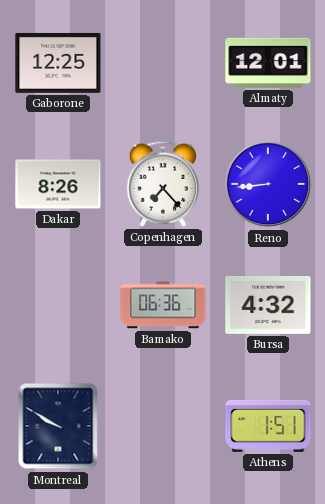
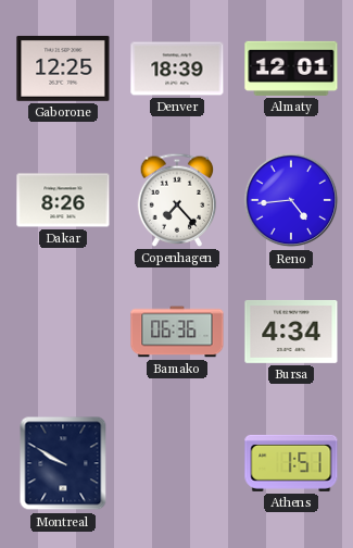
Denver: none -> 18:39
Reno: 8:44 -> 4:44
Bursa: 4:32 -> 4:34
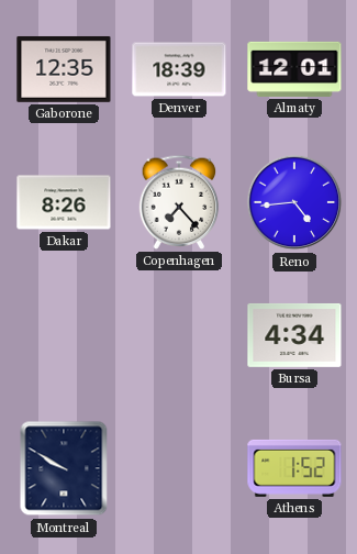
Gaborone: 12:25 -> 12:35
Bamako: 06:36 -> none
Athens: 1:51 -> 1:52
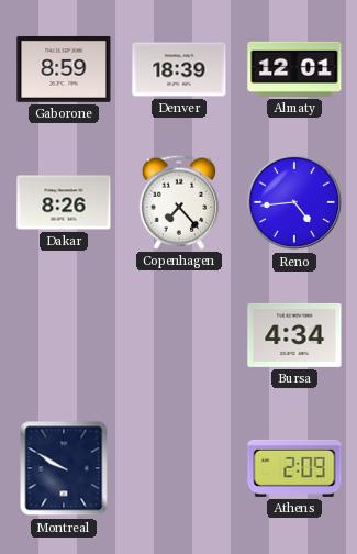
Gaborone: 12:35 -> 8:59
Athens: 1:52 -> 2:09
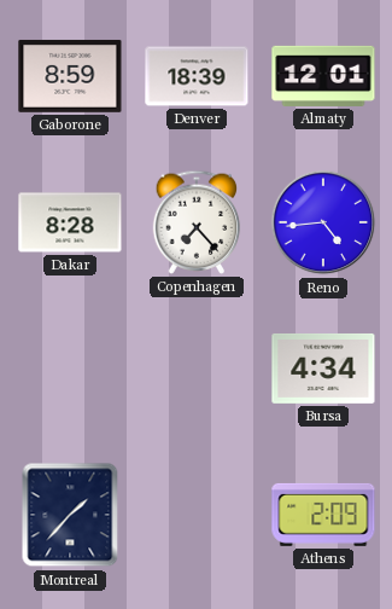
Dakar: 8:26 -> 8:28
Montreal: 9:50 -> 1:37
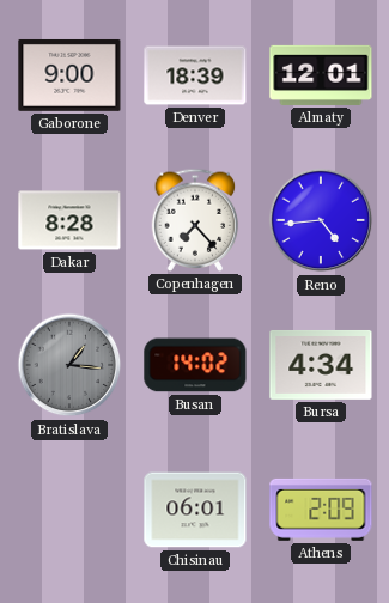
Gaborone: 8:59 -> 9:00
Bratislava: none -> 1:16
Busan: none -> 14:02
Montreal: 1:37 -> none
Chisinau: none -> 06:01
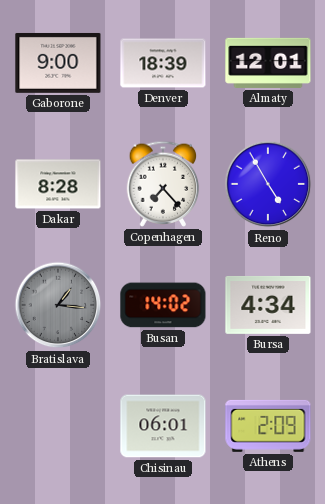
Reno: 4:44 -> 4:55
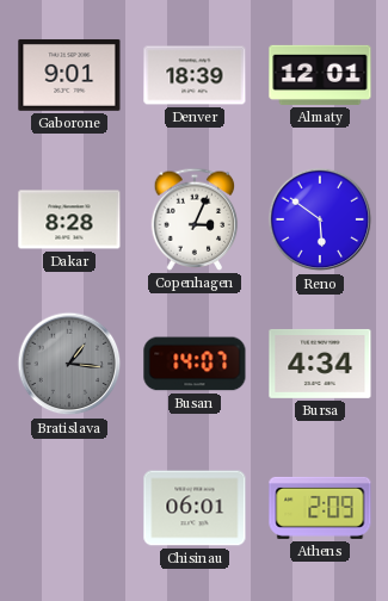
Gaborone: 9:00 -> 9:01
Copenhagen: 7:23 -> 3:04
Reno: 4:55 -> 5:51
Busan: 14:02 -> 14:07
